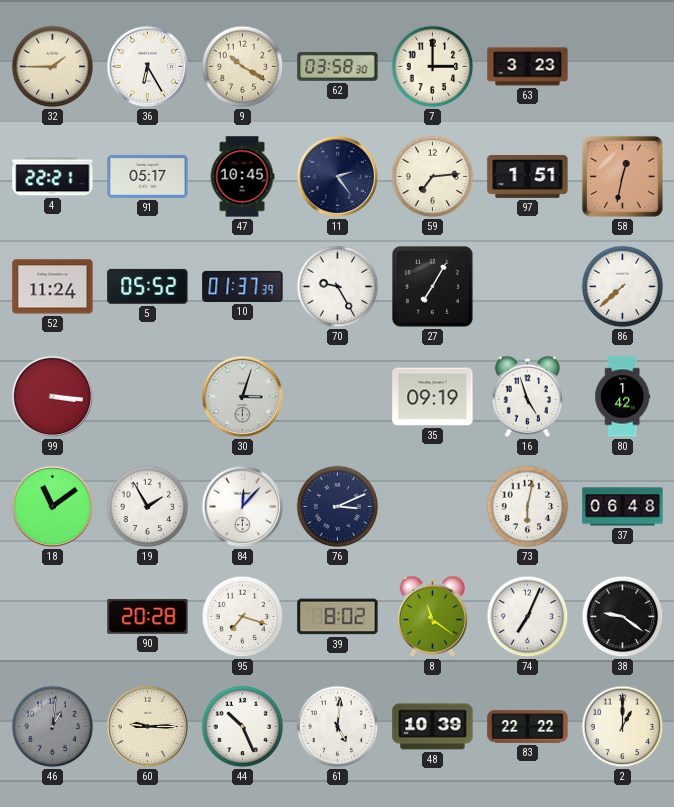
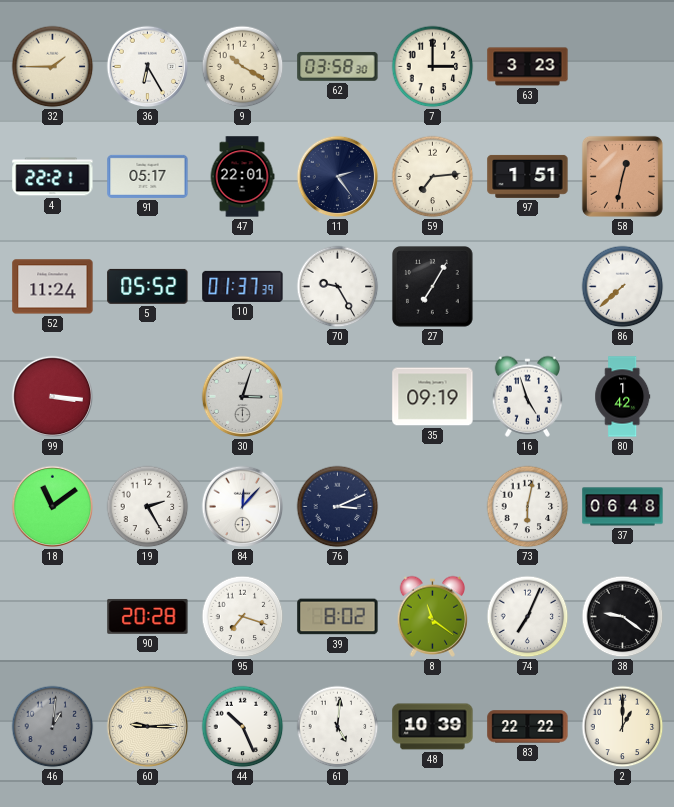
47: 10:45 -> 22:01
19: 1:55 -> 2:25
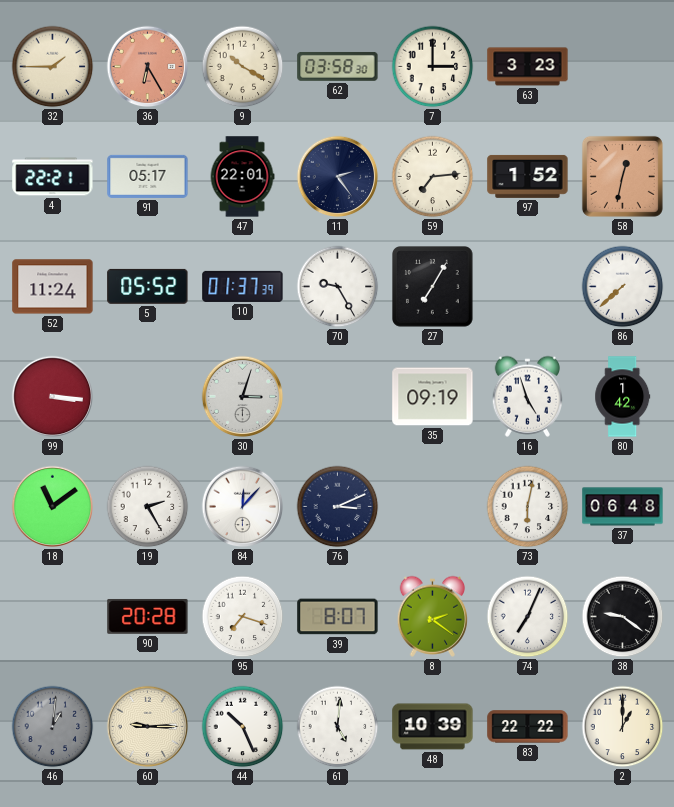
36 dial: white -> salmon
97: 1:51 -> 1:52
39: 8:02 -> 8:07
8: 11:21 -> 2:21
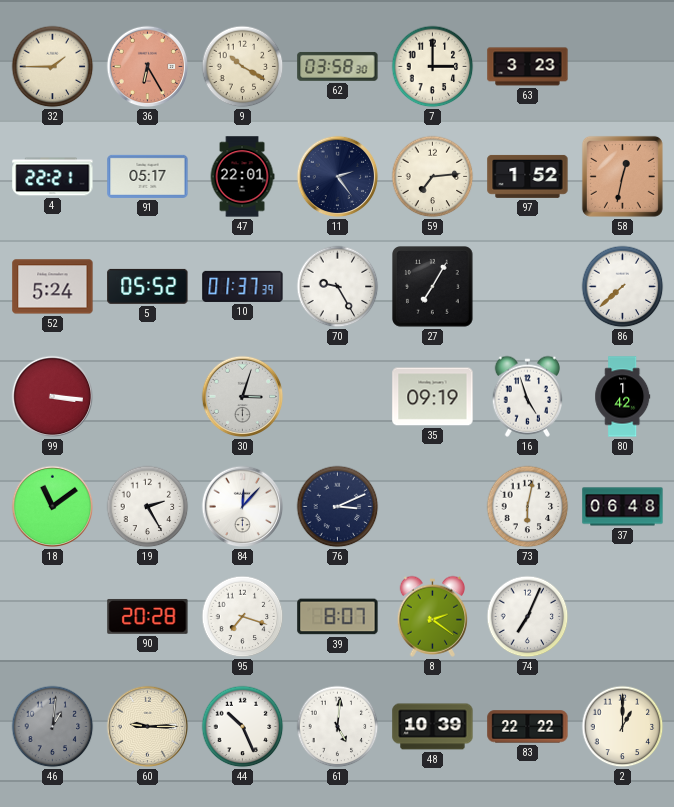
52: 11:24 -> 5:24
38: 9:21 -> none
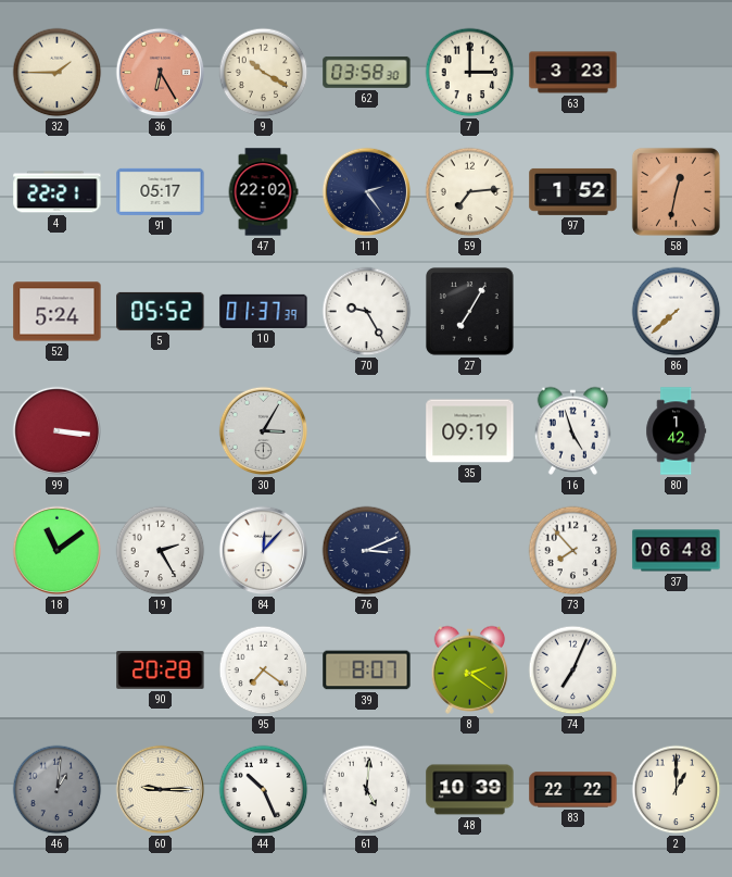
47: 22:01 -> 22:02
30: 3:03 -> 3:05
73: 6:02 -> 7:53
95: 7:18 -> 7:21
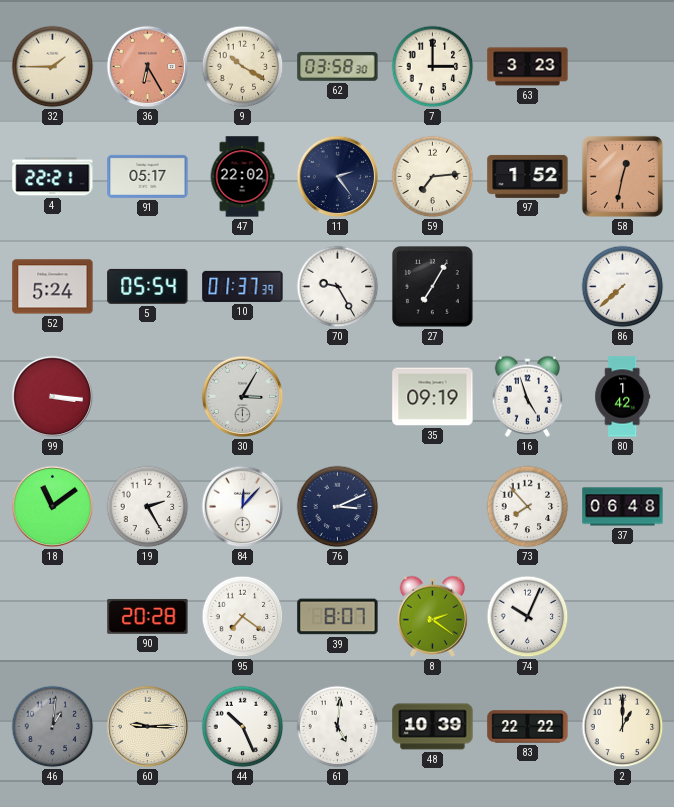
5: 05:52 -> 05:54
74: 7:04 -> 10:04
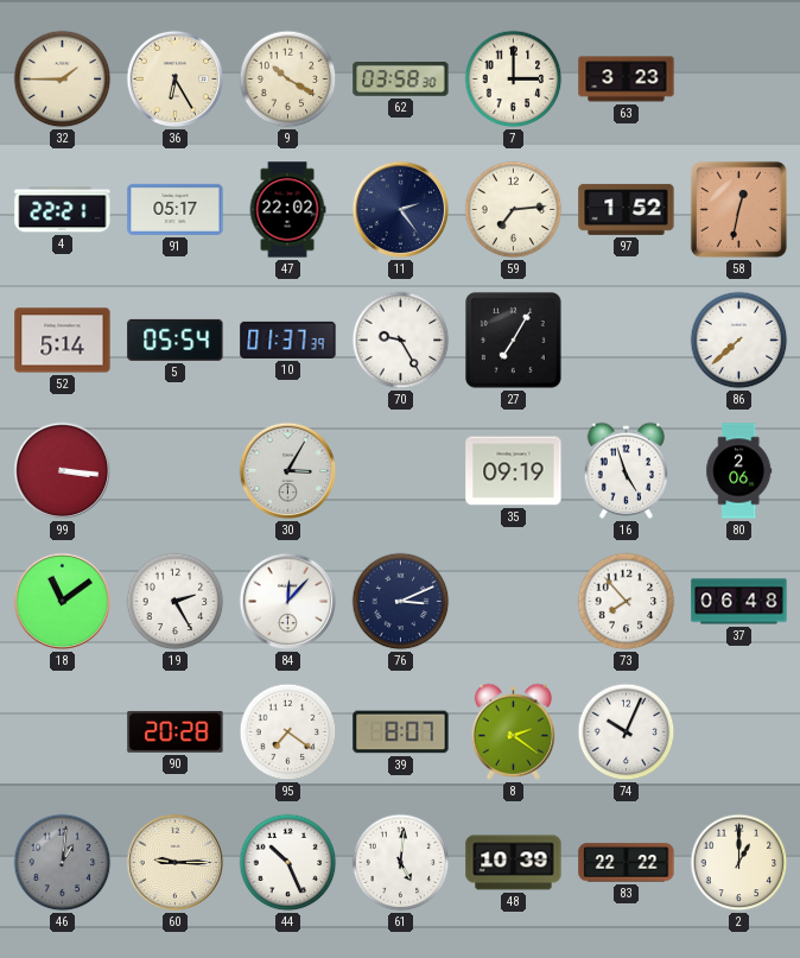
36 dial: salmon -> cream
52: 5:24 -> 5:14
80: 1:42 -> 2:06
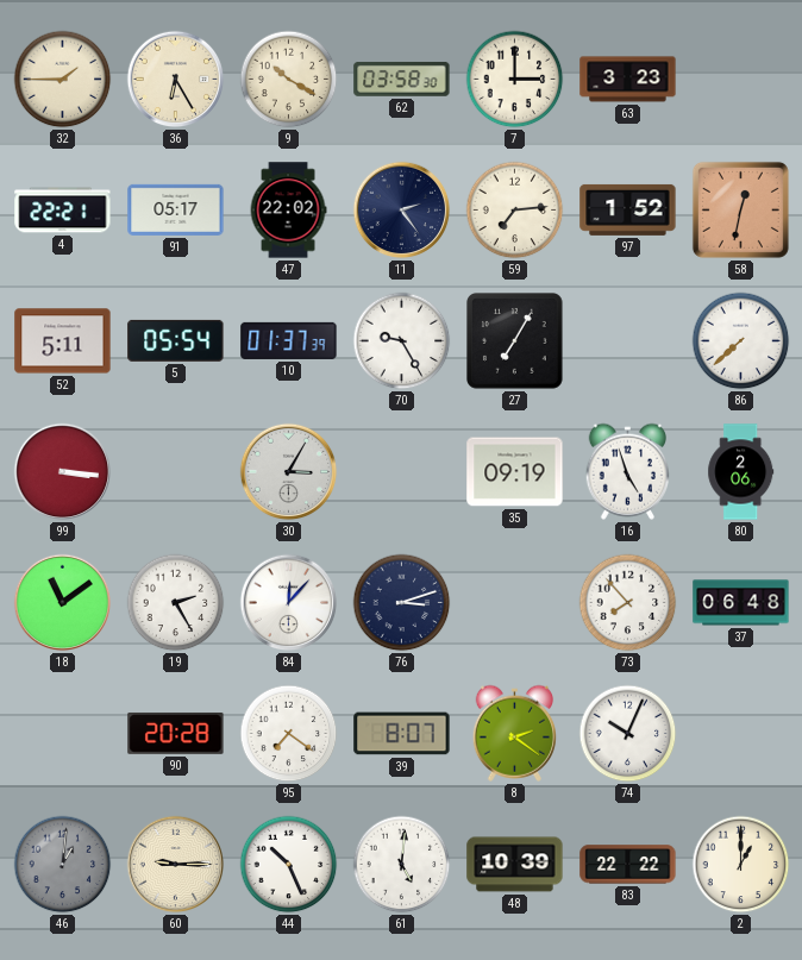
52: 5:14 -> 5:11
76: 3:11 -> 3:12
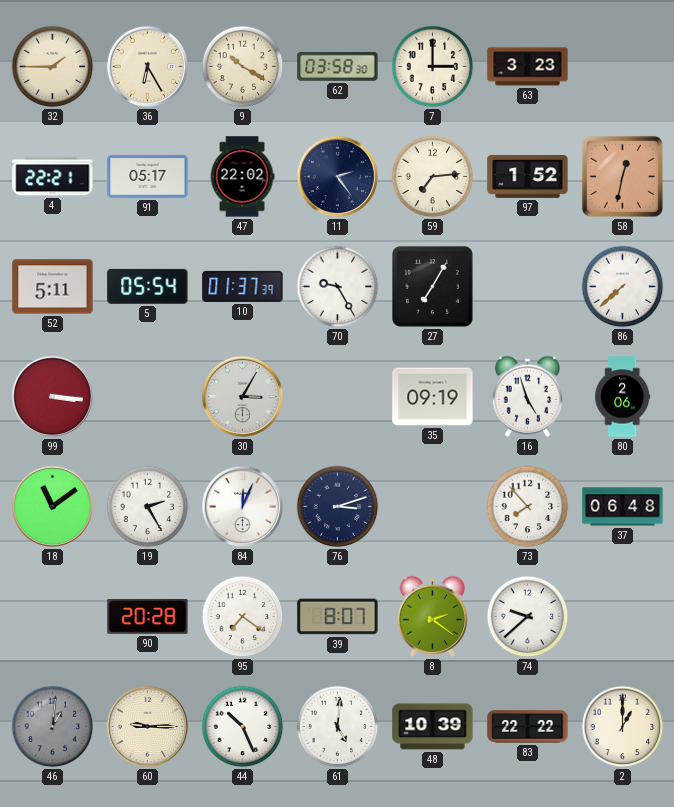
84: 12:07 -> 12:04
74: 10:04 -> 9:38
